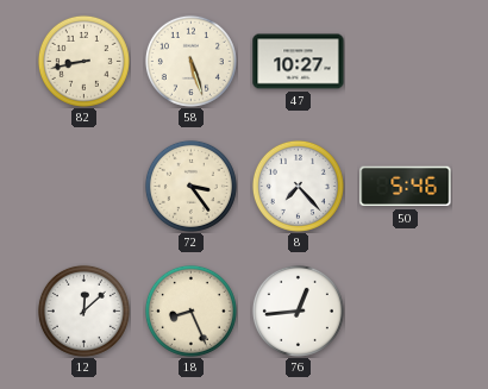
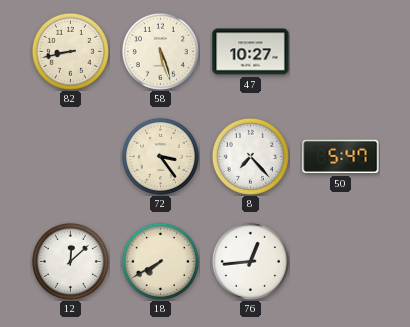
50: 5:46 -> 5:47
18: 8:26 -> 7:40
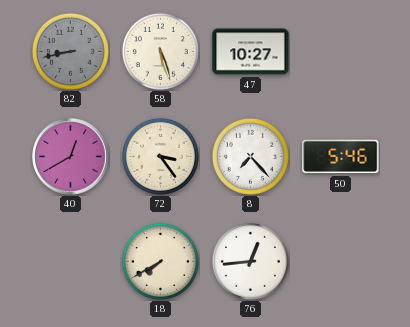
82 dial: cream -> grey
40: none -> 12:40
50: 5:47 -> 5:46
12: 12:08 -> none
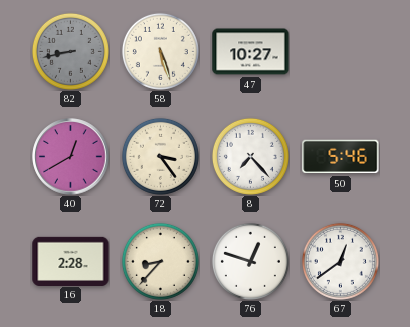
16: none -> 2:28
18: 7:40 -> 8:37
76: 12:44 -> 12:48
67: none -> 12:39
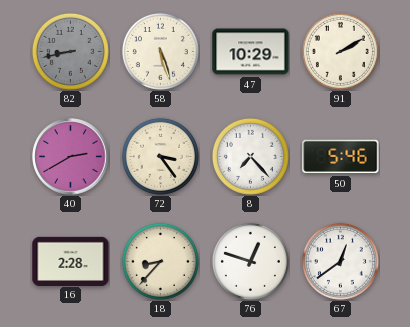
47: 10:27 -> 10:29
91: none -> 2:10
40: 12:40 -> 2:40
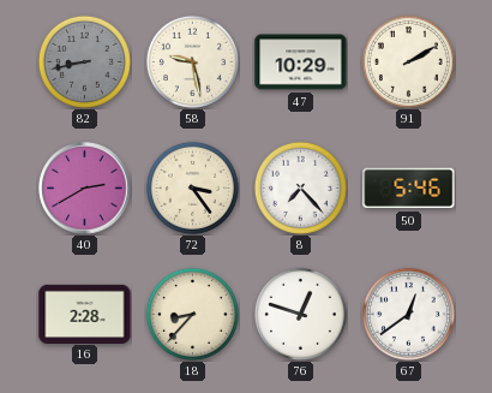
58: 5:27 -> 9:28
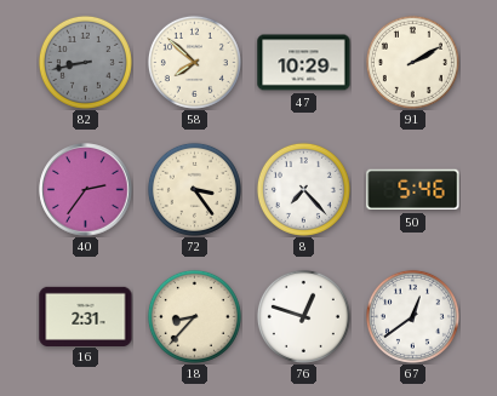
58: 9:28 -> 7:52
40: 2:40 -> 2:36
16: 2:28 -> 2:31
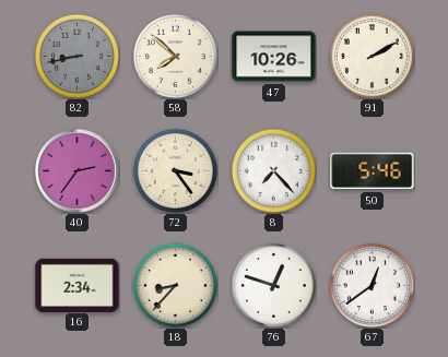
47: 10:29 -> 10:26
16: 2:31 -> 2:34
